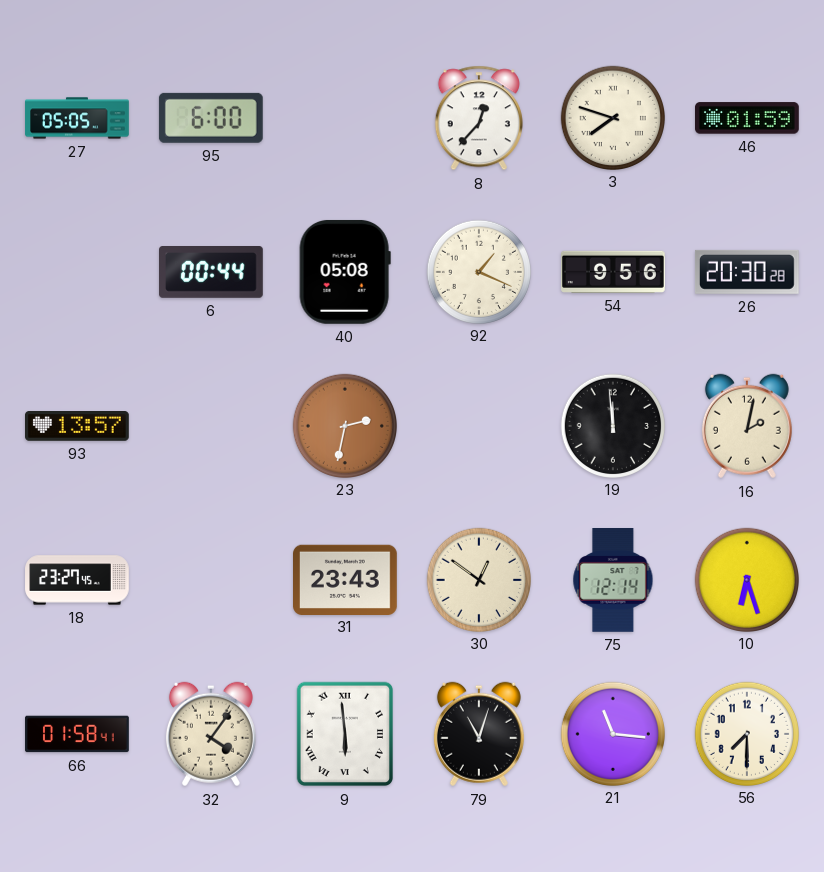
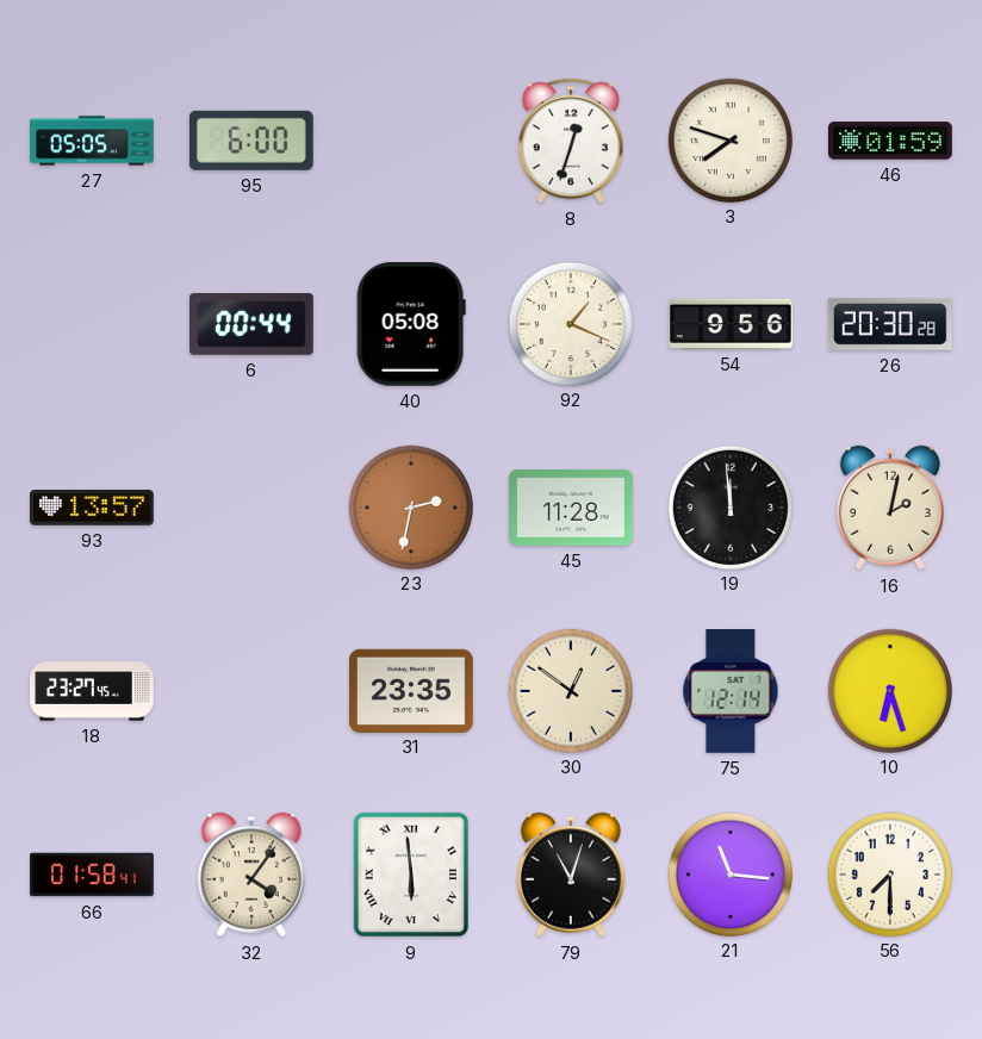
8: 12:37 -> 12:33
45: none -> 11:28
31: 23:43 -> 23:35
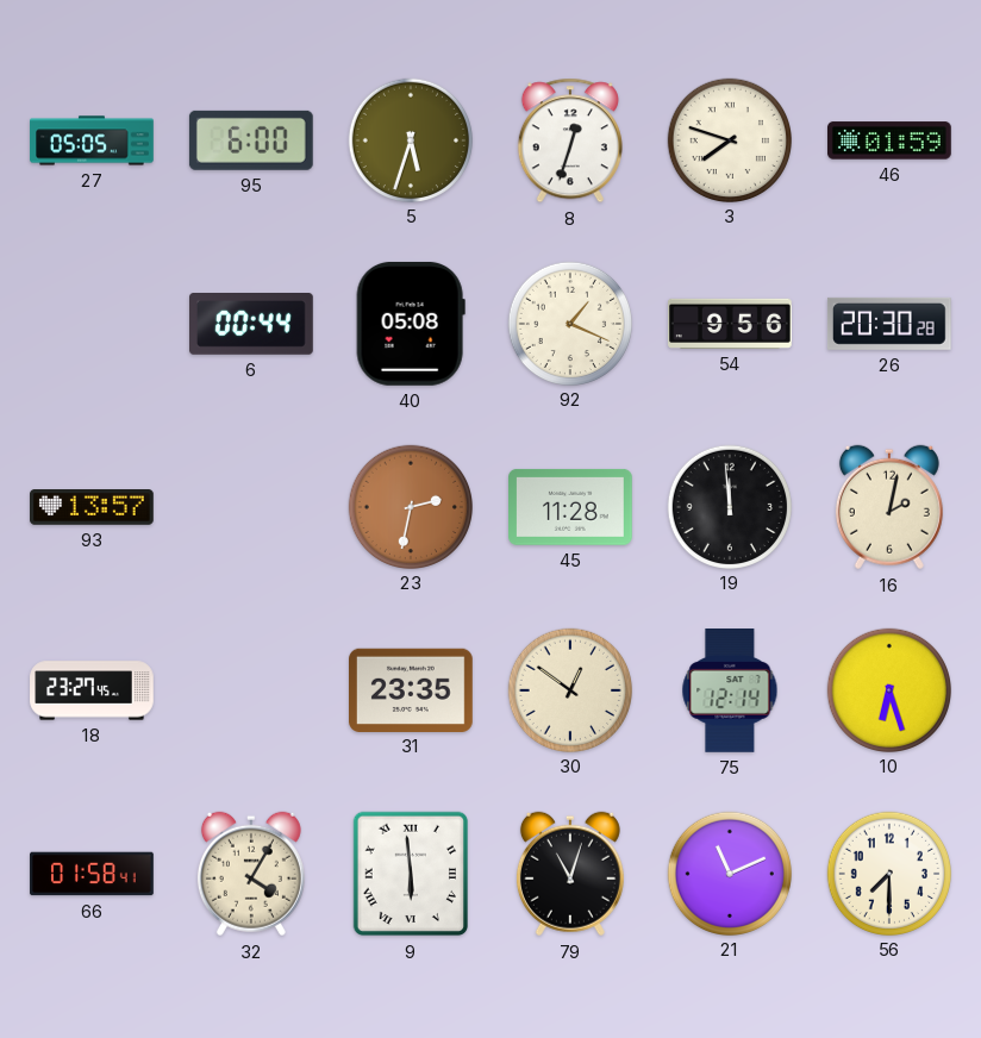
5: none -> 5:33
32: 4:06 -> 4:05
21: 11:16 -> 11:11
